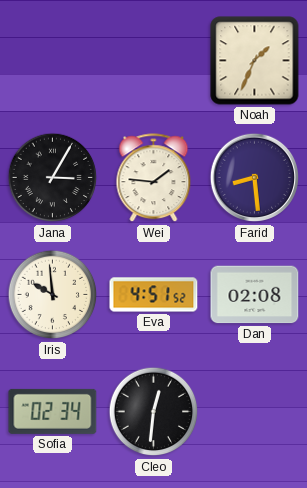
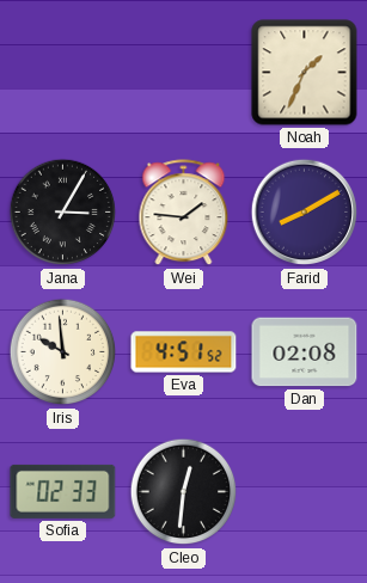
Farid: 8:29 -> 8:10
Sofia: 02:34 -> 02:33
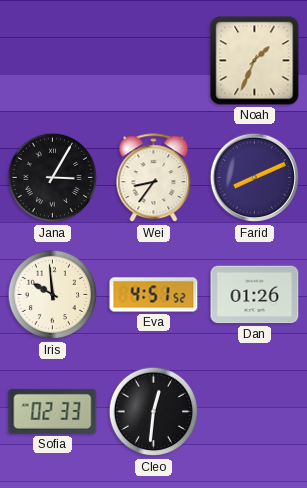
Wei: 1:46 -> 8:36
Farid: 8:10 -> 8:11
Dan: 02:08 -> 01:26
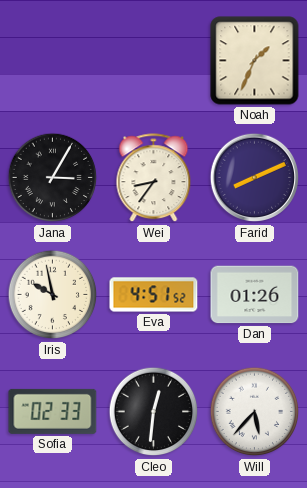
Iris: 9:59 -> 9:58
Will: none -> 5:37
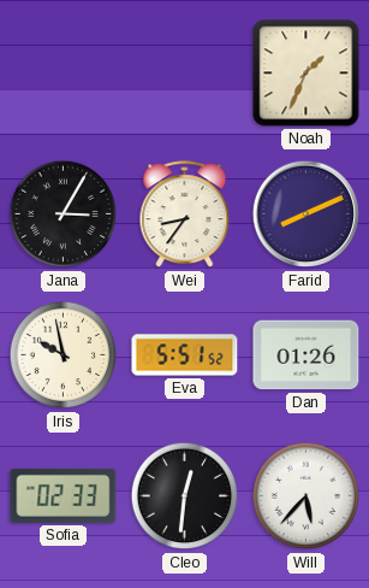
Eva: 4:51 -> 5:51
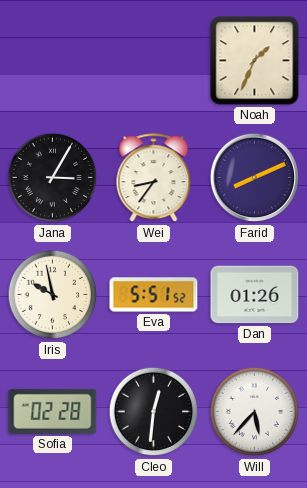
Sofia: 02:33 -> 02:28
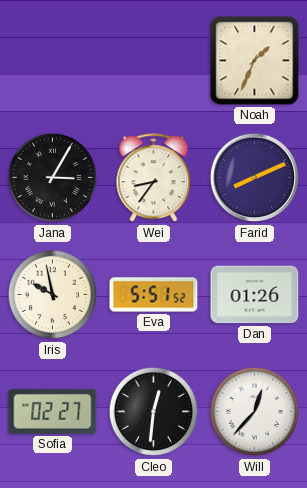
Sofia: 02:28 -> 02:27
Will: 5:37 -> 12:37
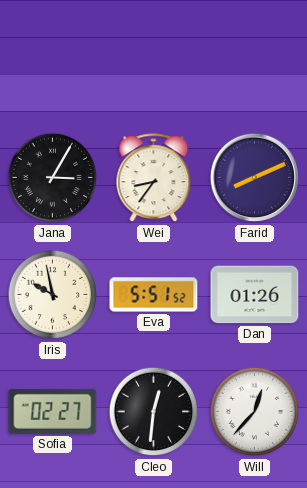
Noah: 1:34 -> none
